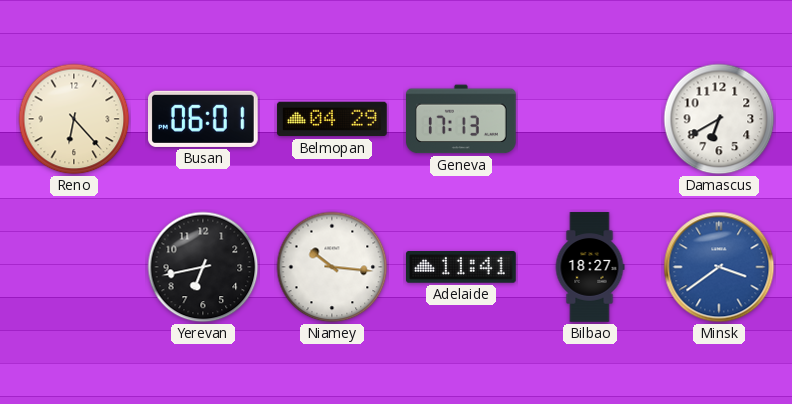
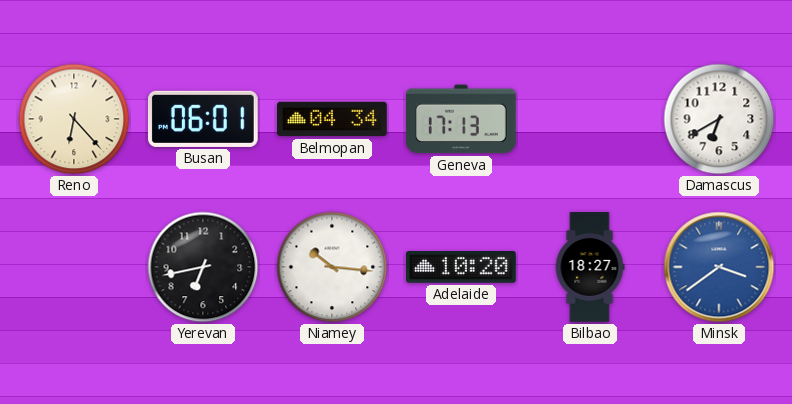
Belmopan: 04:29 -> 04:34
Adelaide: 11:41 -> 10:20
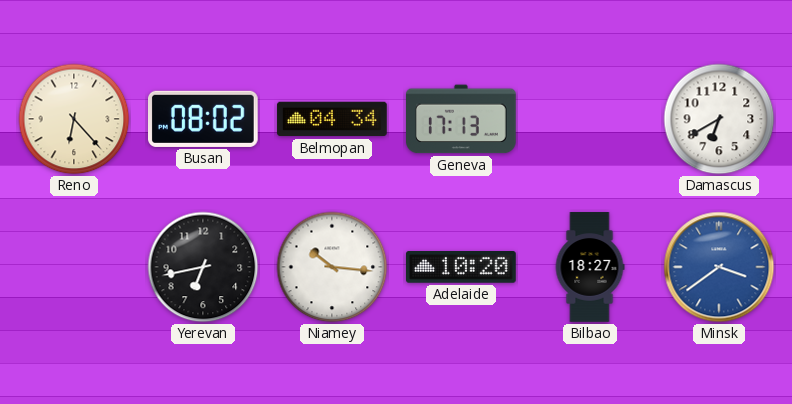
Busan: 06:01 -> 08:02
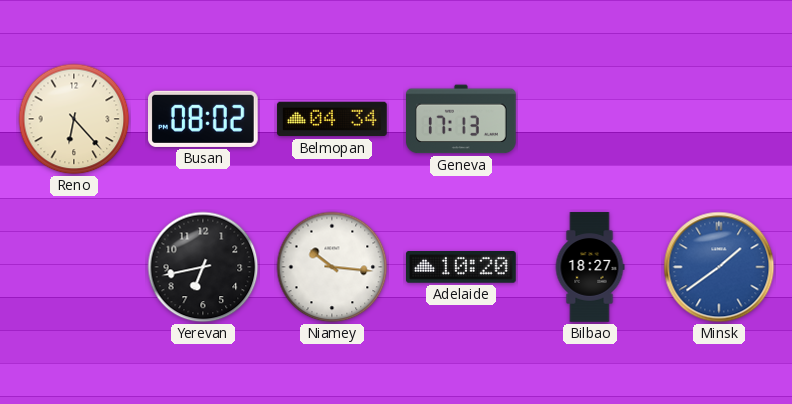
Damascus: 6:40 -> none
Minsk: 3:39 -> 1:39
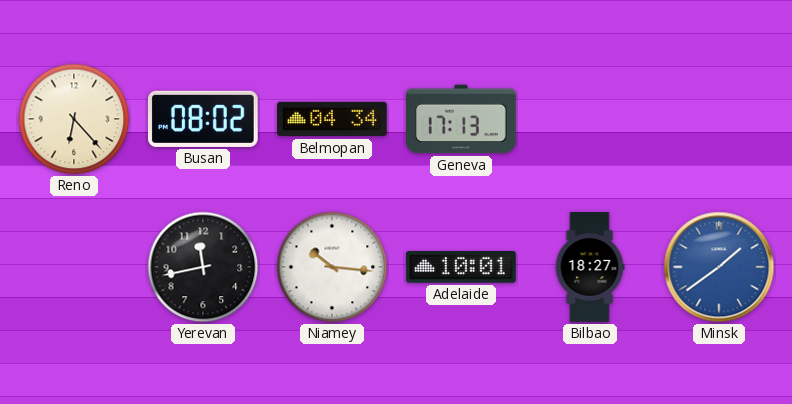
Yerevan: 6:43 -> 11:43
Adelaide: 10:20 -> 10:01
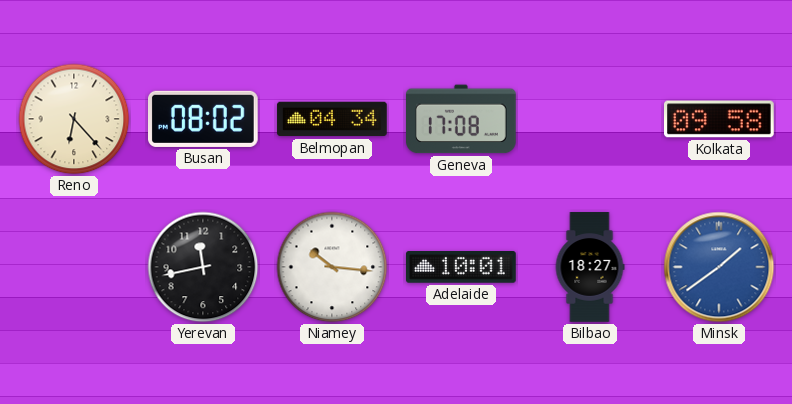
Geneva: 17:13 -> 17:08
Kolkata: none -> 09:58
